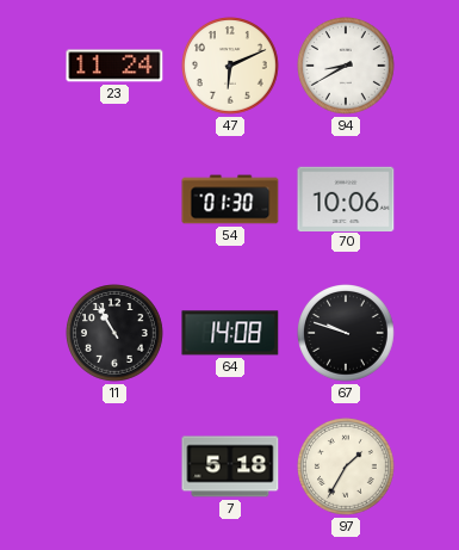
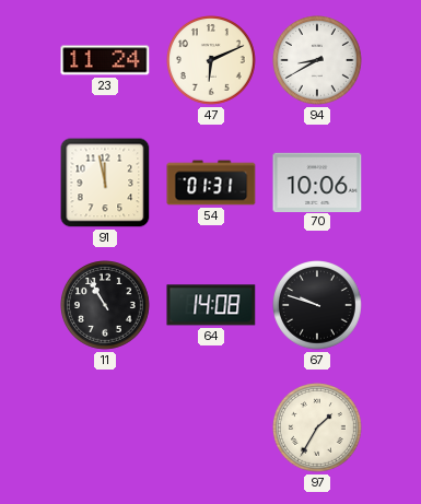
91: none -> 11:58
54: 01:30 -> 01:31
7: 5:18 -> none
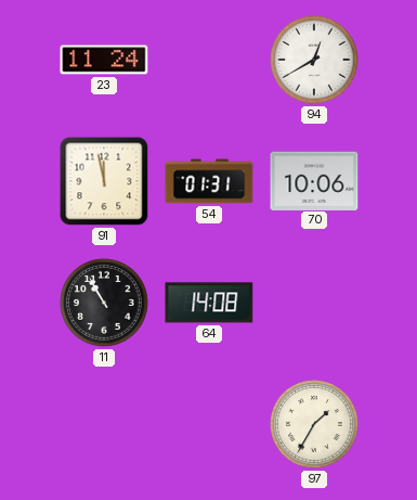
47: 6:11 -> none
94: 8:40 -> 12:40
67: 9:48 -> none
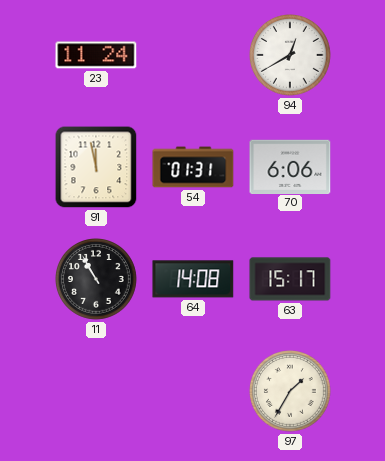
70: 10:06 -> 6:06
63: none -> 15:17
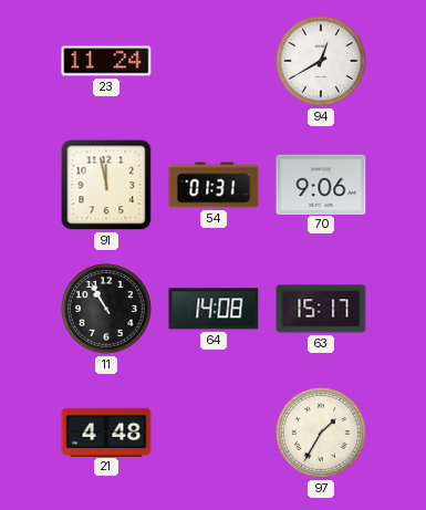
70: 6:06 -> 9:06
21: none -> 4:48
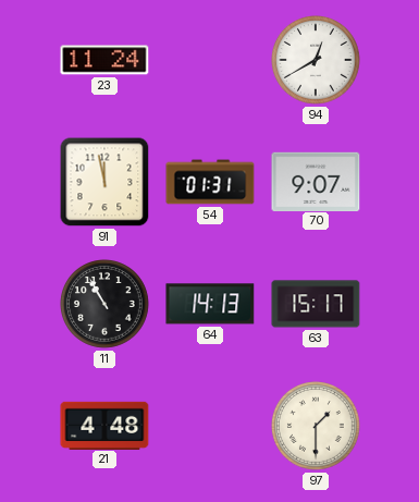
70: 9:06 -> 9:07
64: 14:08 -> 14:13
97: 1:35 -> 1:30
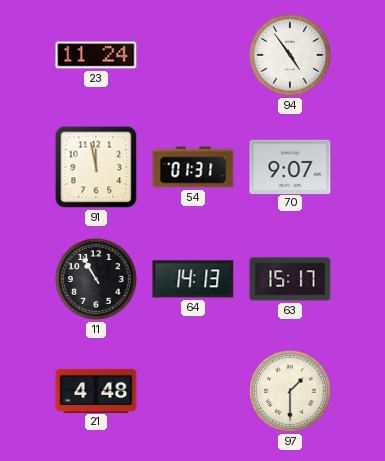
94: 12:40 -> 4:54
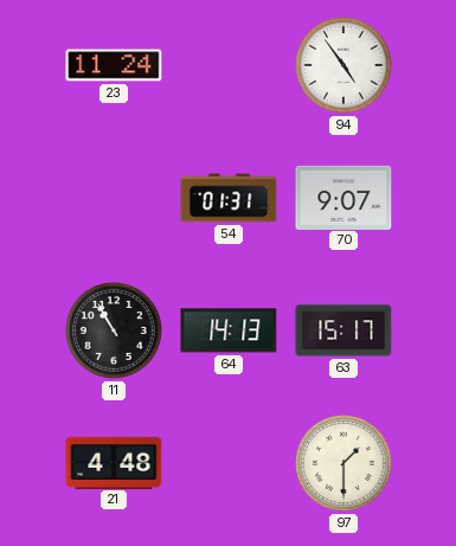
91: 11:58 -> none
